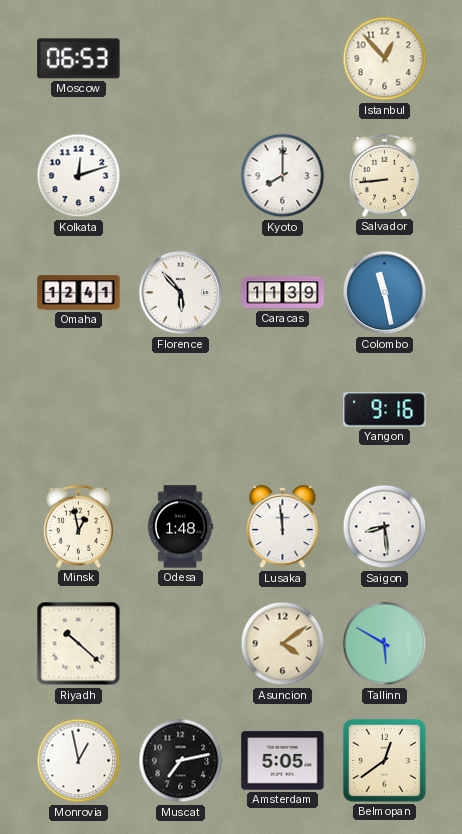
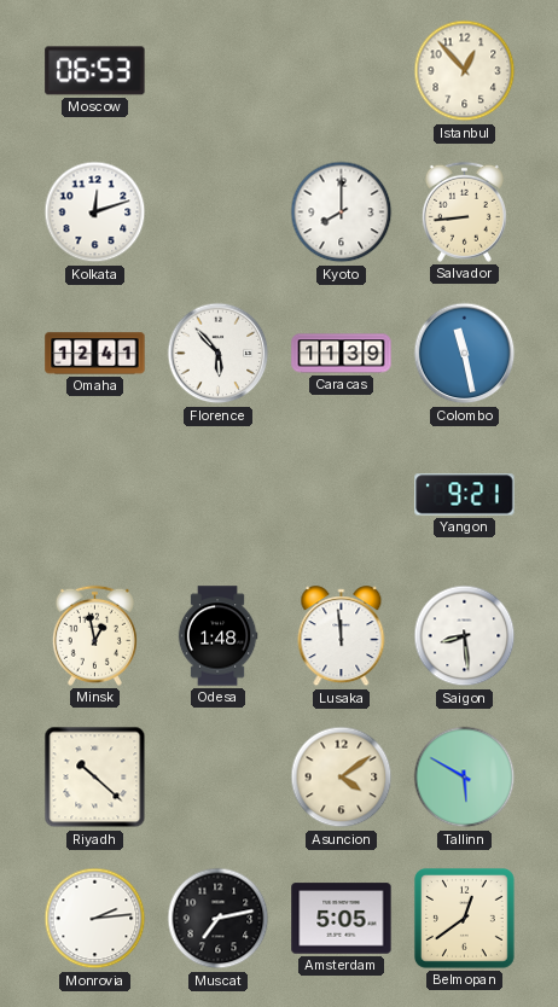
Yangon: 9:16 -> 9:21
Monrovia: 12:58 -> 2:14
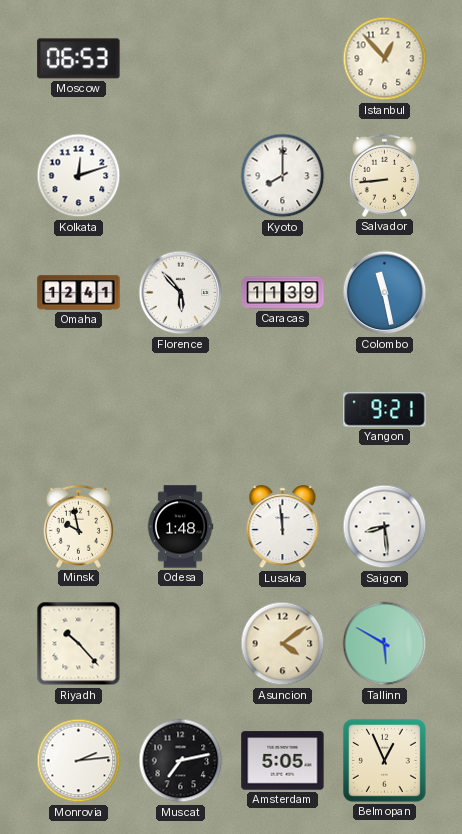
Minsk: 12:58 -> 9:58
Riyadh: 10:22 -> 10:23
Belmopan: 12:39 -> 12:56
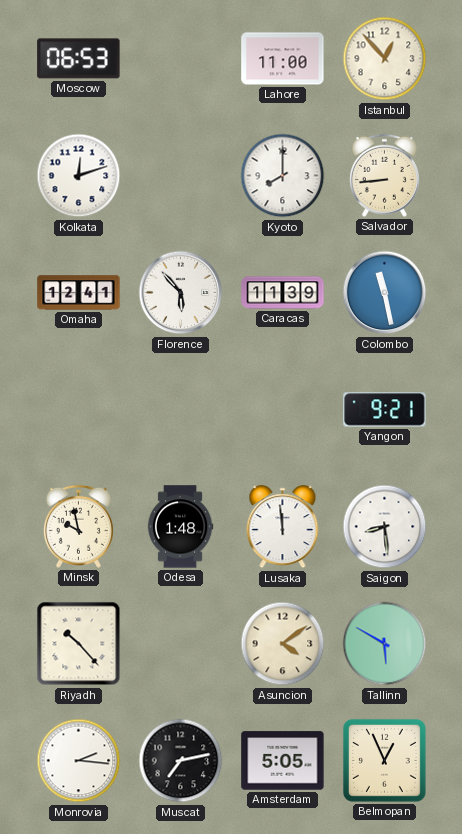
Lahore: none -> 11:00
Monrovia: 2:14 -> 2:16
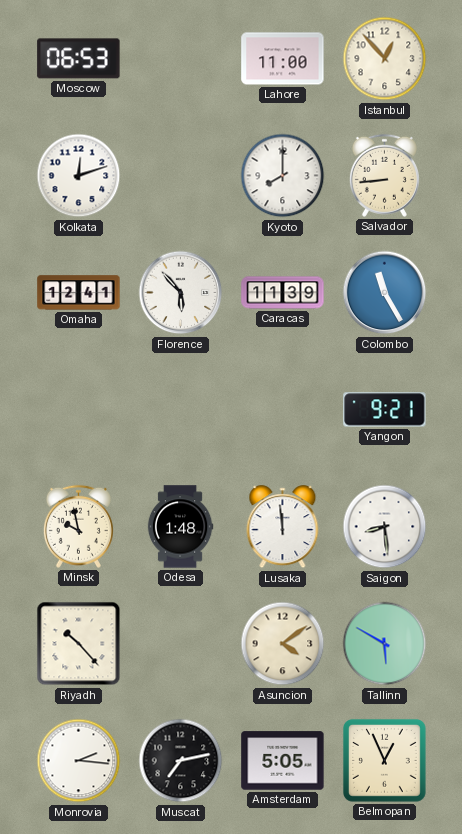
Colombo: 11:28 -> 11:25
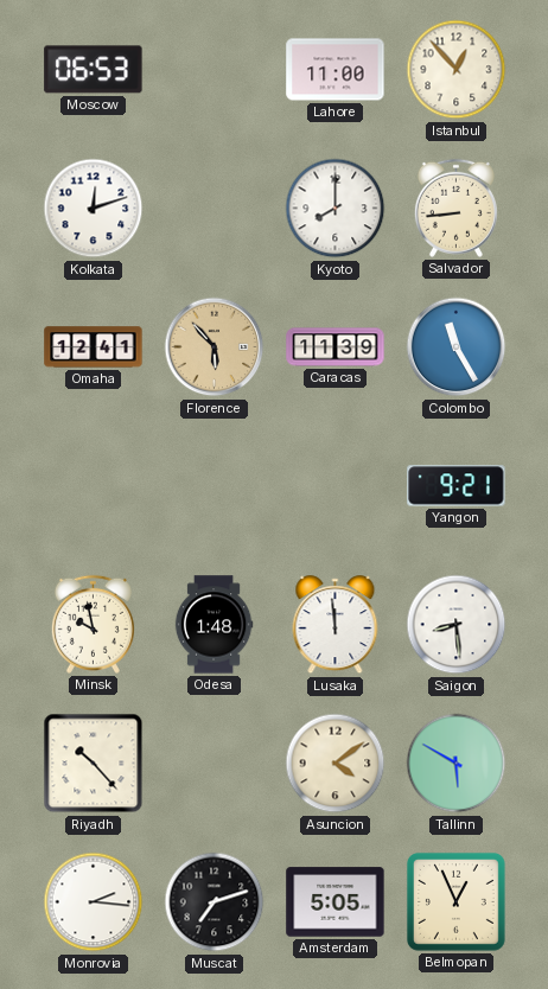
Florence dial: white -> champagne
Muscat: 7:13 -> 7:12
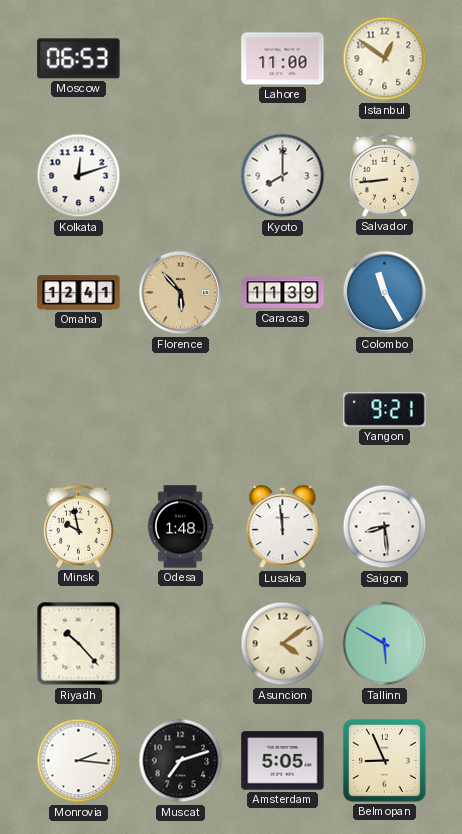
Istanbul: 12:53 -> 12:51
Belmopan: 12:56 -> 8:56
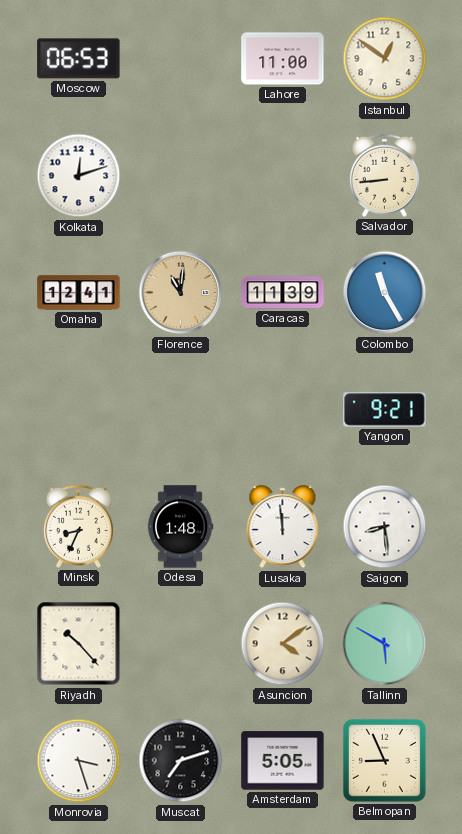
Kyoto: 8:00 -> none
Florence: 5:53 -> 11:01
Minsk: 9:58 -> 8:34
Monrovia: 2:16 -> 3:27
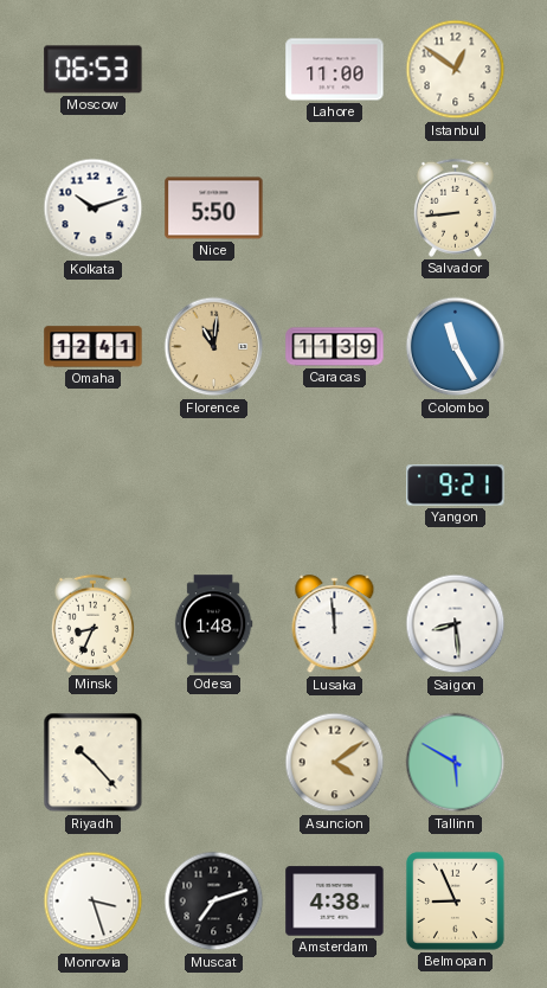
Kolkata: 12:12 -> 10:12
Nice: none -> 5:50
Amsterdam: 5:05 -> 4:38
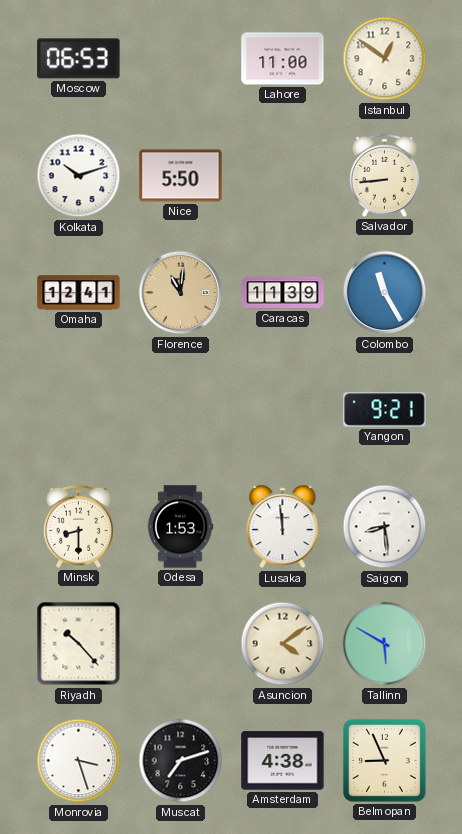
Minsk: 8:34 -> 8:30
Odesa: 1:48 -> 1:53
